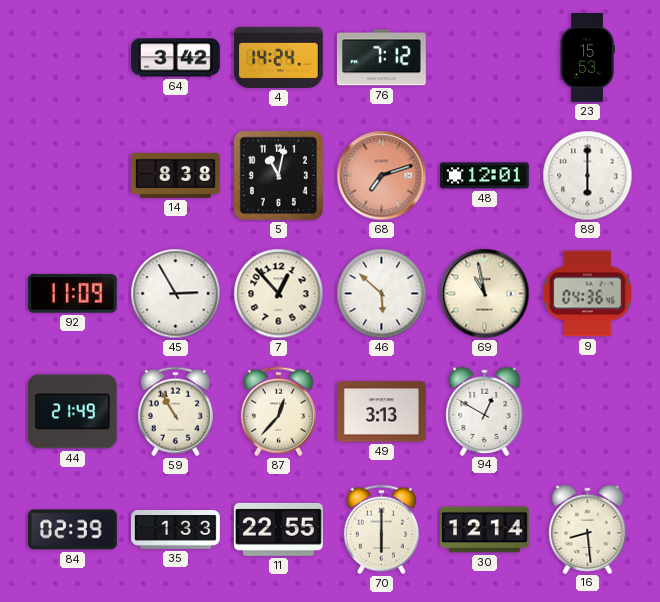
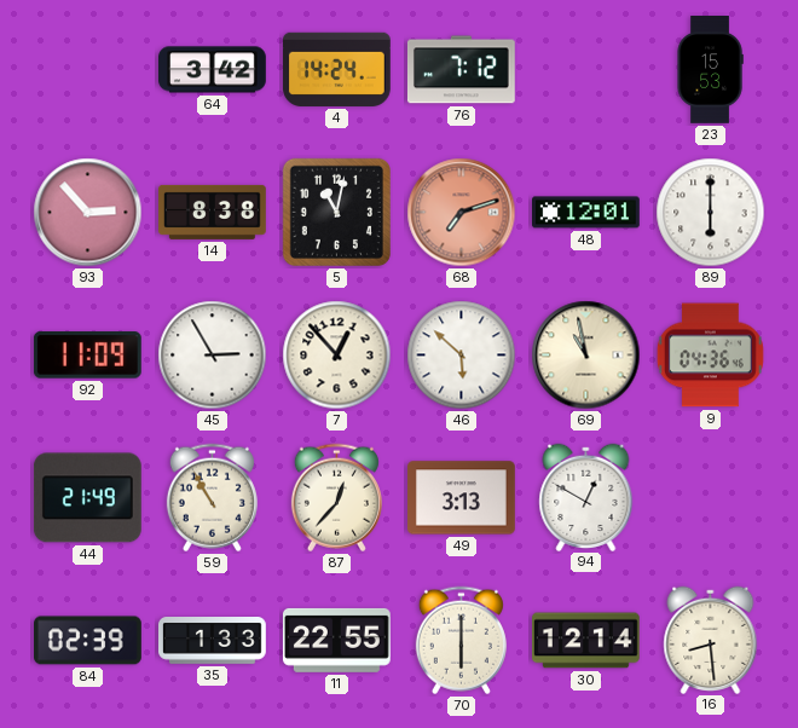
93: none -> 2:53
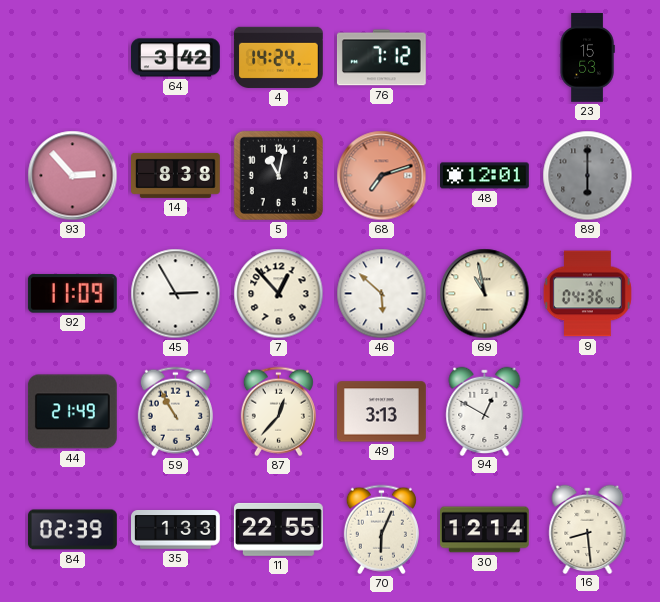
89 dial: white -> grey
70: 6:00 -> 6:04
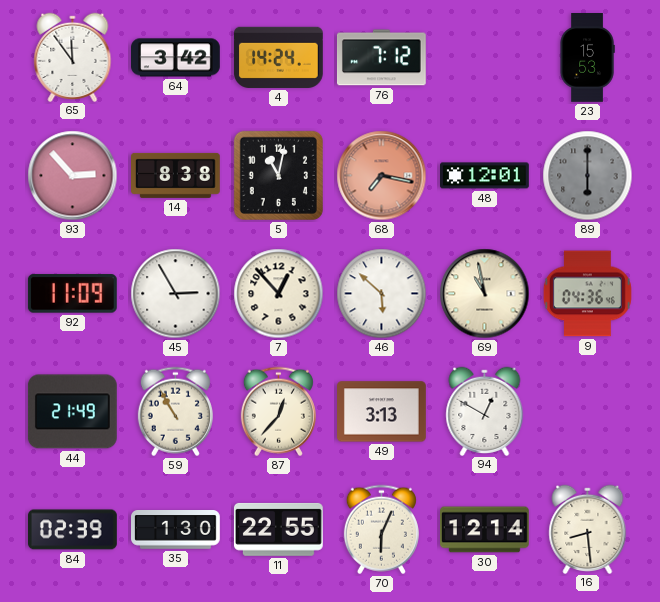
65: none -> 11:54
68: 7:12 -> 7:17
35: 1:33 -> 1:30
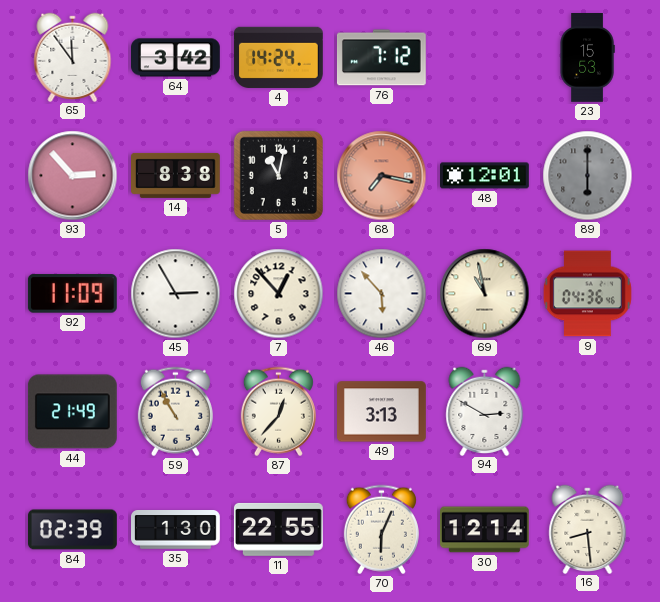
46: 5:52 -> 5:53
94: 12:50 -> 2:50
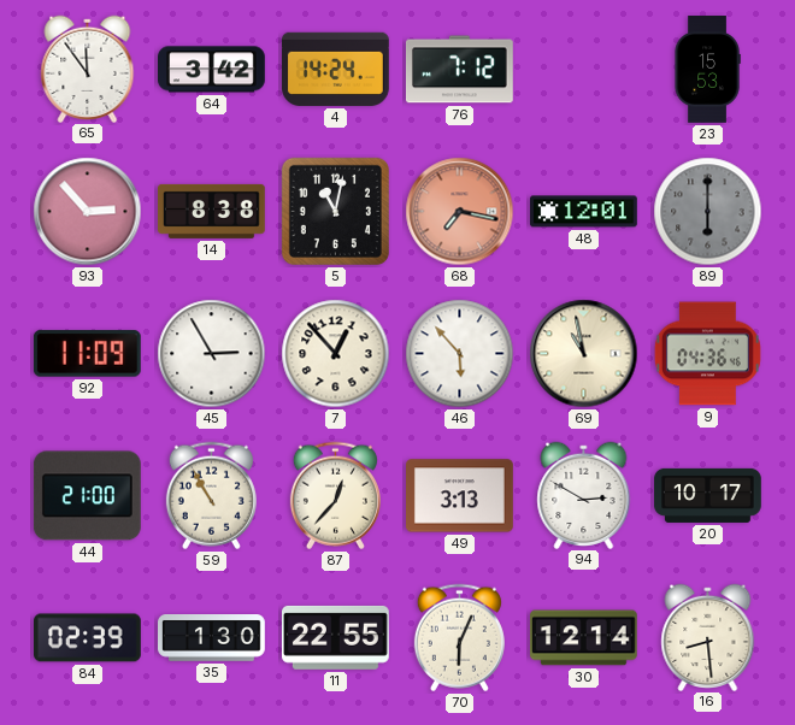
44: 21:49 -> 21:00
20: none -> 10:17
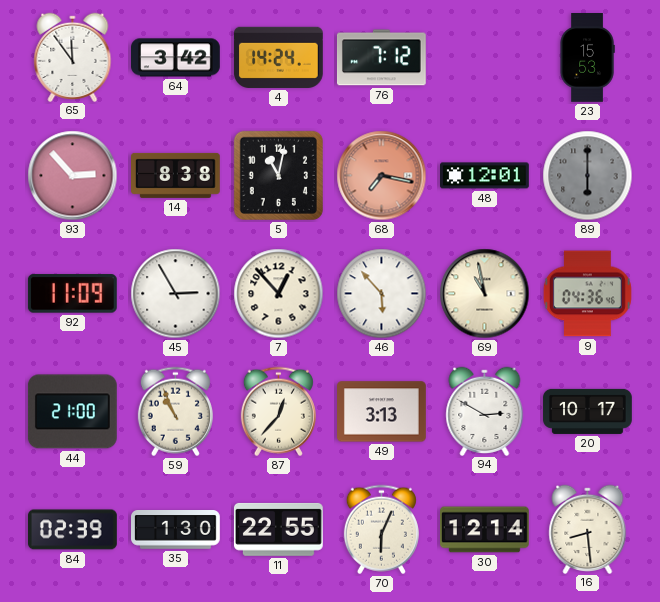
59: 10:55 -> 10:56
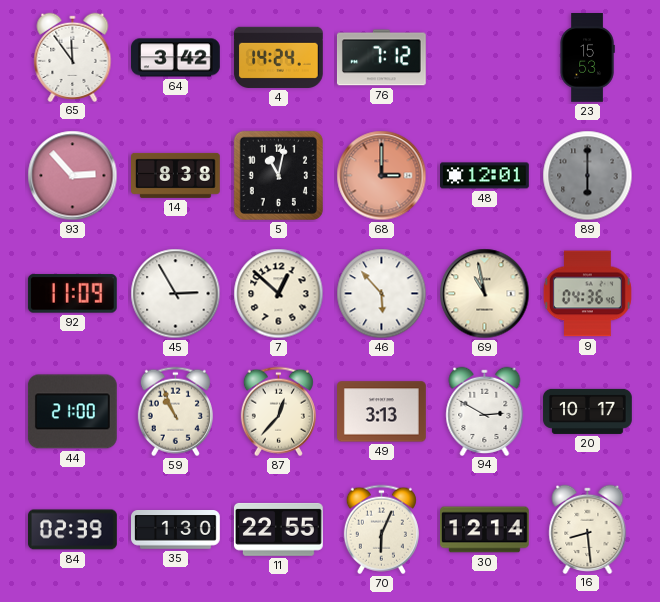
68: 7:17 -> 3:00
7: 12:53 -> 12:52
